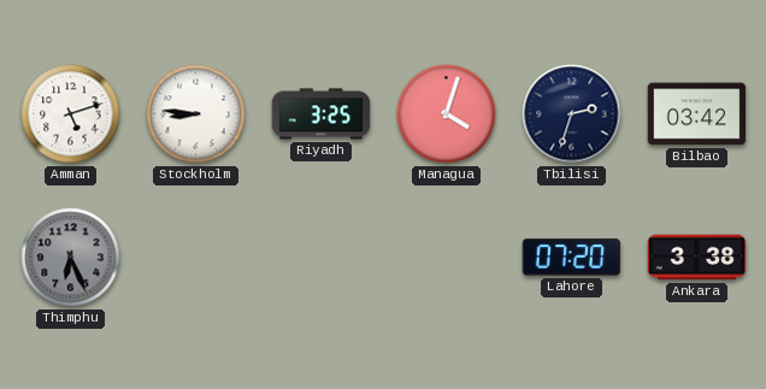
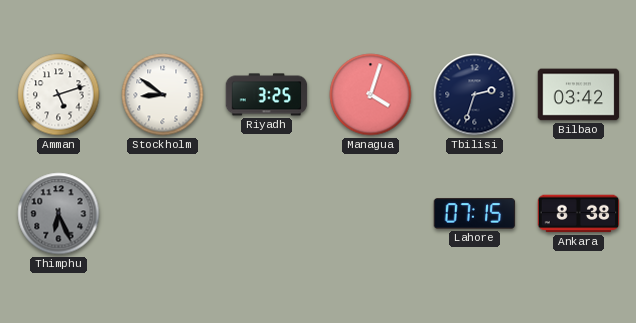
Stockholm: 8:46 -> 8:51
Lahore: 07:20 -> 07:15
Ankara: 3:38 -> 8:38
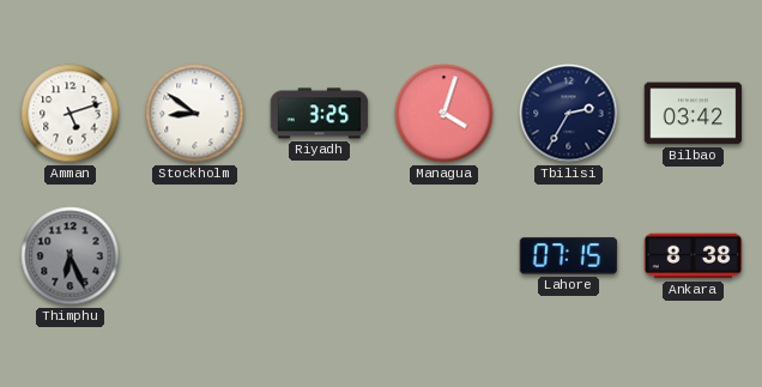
Tbilisi: 2:33 -> 2:35
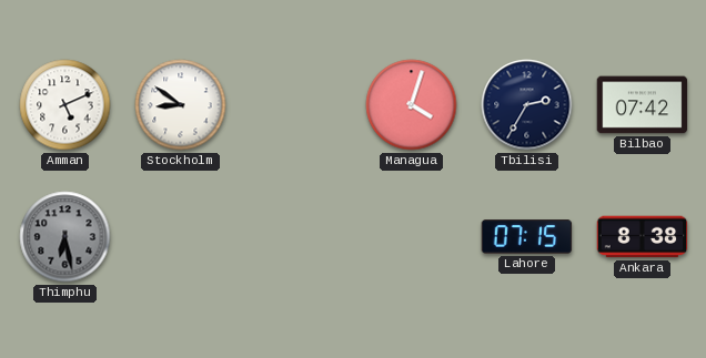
Amman: 5:12 -> 5:11
Riyadh: 3:25 -> none
Bilbao: 03:42 -> 07:42
Thimphu: 6:26 -> 6:28
